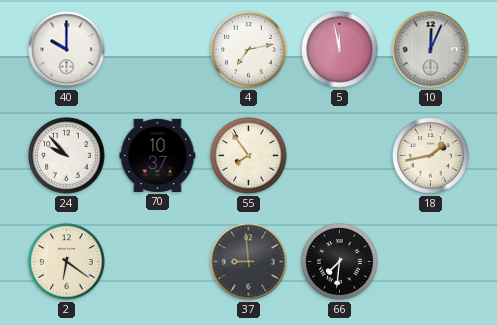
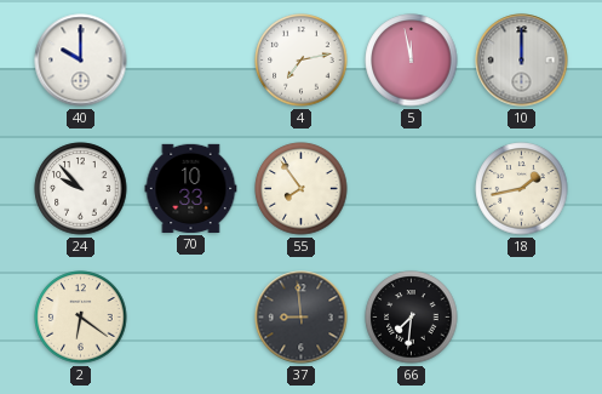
10: 12:04 -> 12:00
70: 10:37 -> 10:33
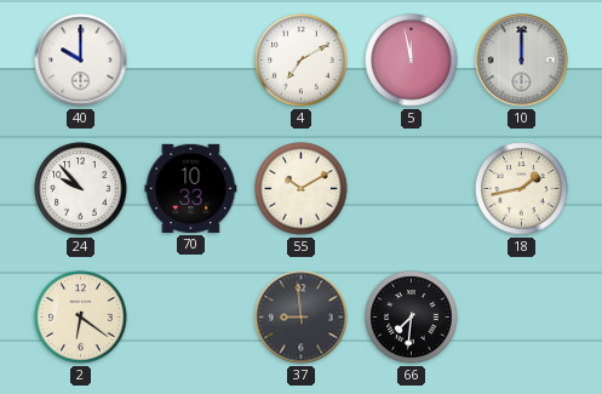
4: 7:13 -> 7:10
55: 7:54 -> 10:10
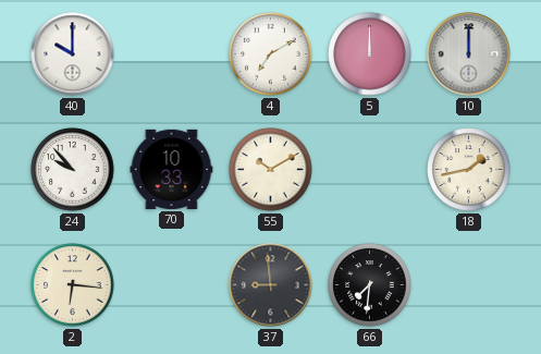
5: 11:58 -> 12:00
2: 6:21 -> 6:16
